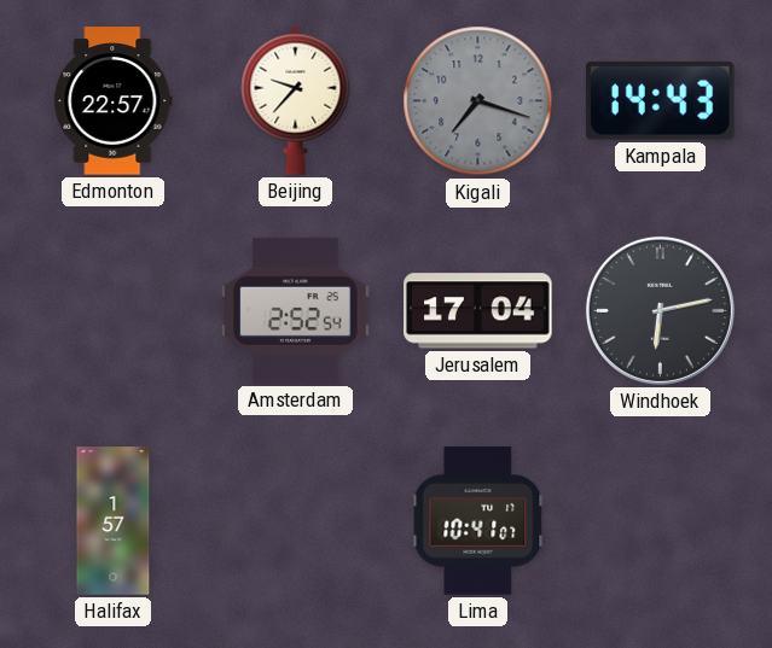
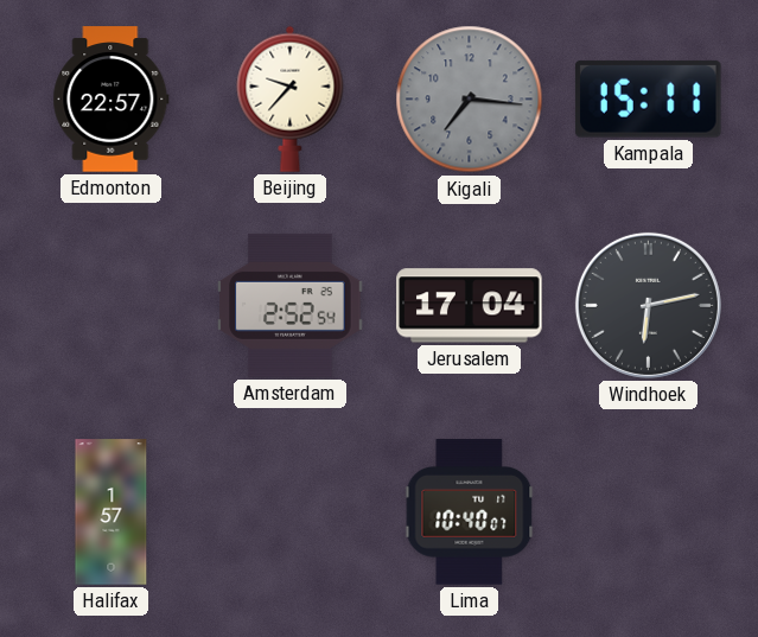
Kigali: 7:18 -> 7:16
Kampala: 14:43 -> 15:11
Lima: 10:41 -> 10:40
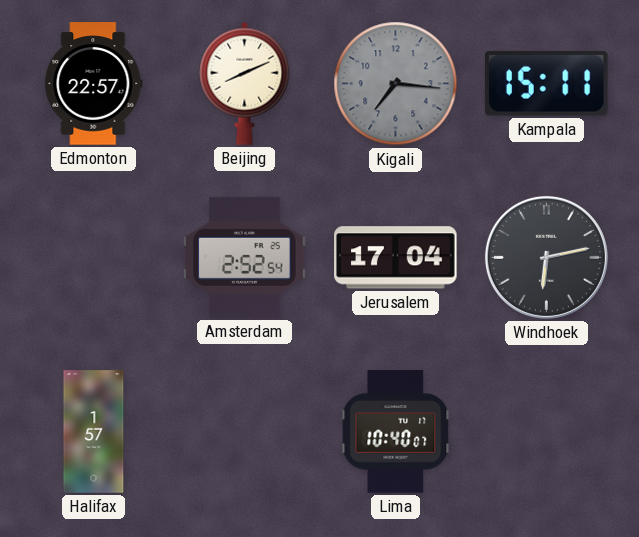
Beijing: 9:37 -> 8:11
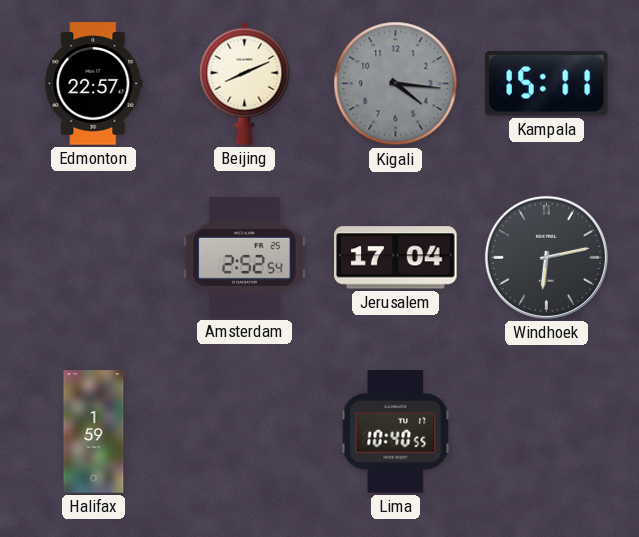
Kigali: 7:16 -> 4:16
Halifax: 1:57 -> 1:59
Lima: 10:40:07 -> 10:40:55
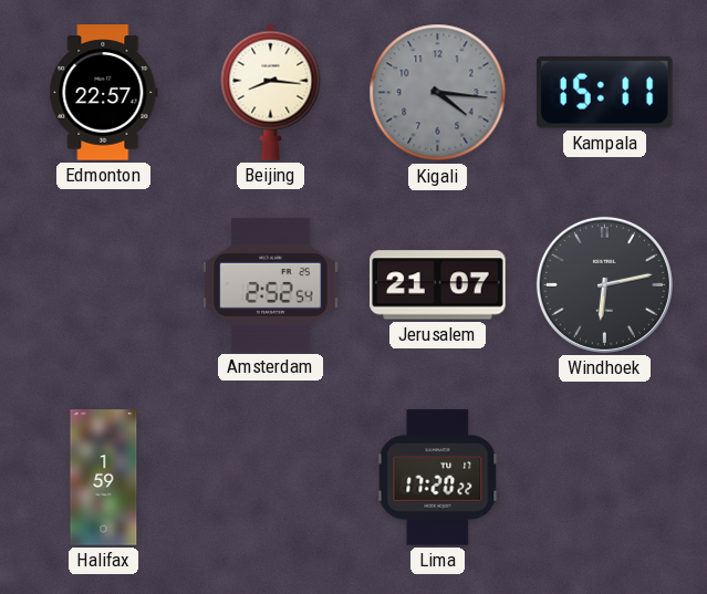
Beijing: 8:11 -> 8:16
Jerusalem: 17:04 -> 21:07
Lima: 10:40 -> 17:20
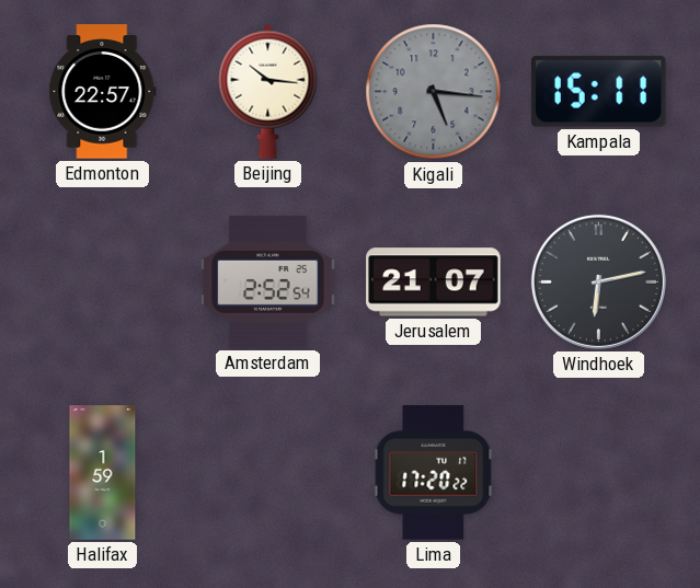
Beijing: 8:16 -> 10:16
Kigali: 4:16 -> 5:16
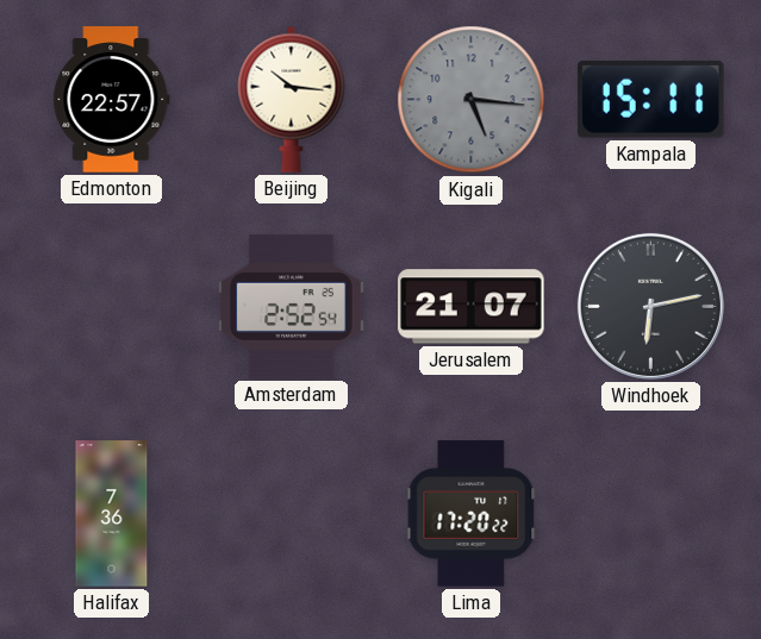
Halifax: 1:59 -> 7:36
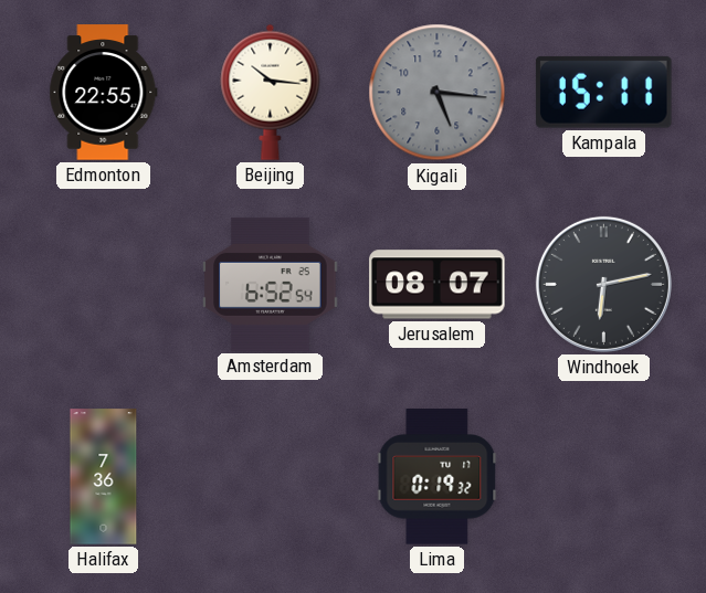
Edmonton: 22:57 -> 22:55
Amsterdam: 2:52 -> 6:52
Jerusalem: 21:07 -> 08:07
Lima: 17:20 -> 0:19
